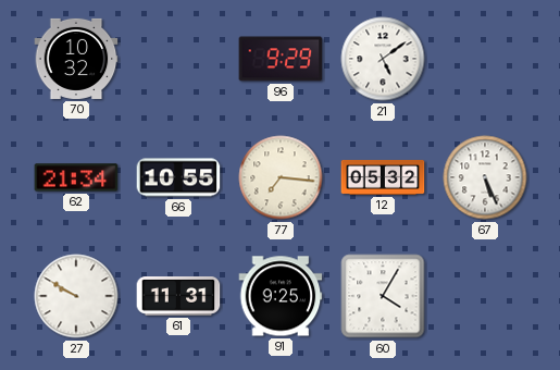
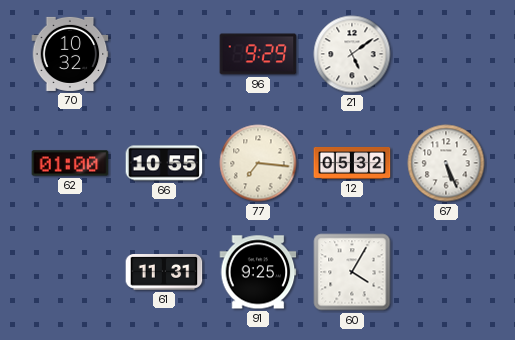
62: 21:34 -> 01:00
27: 9:50 -> none
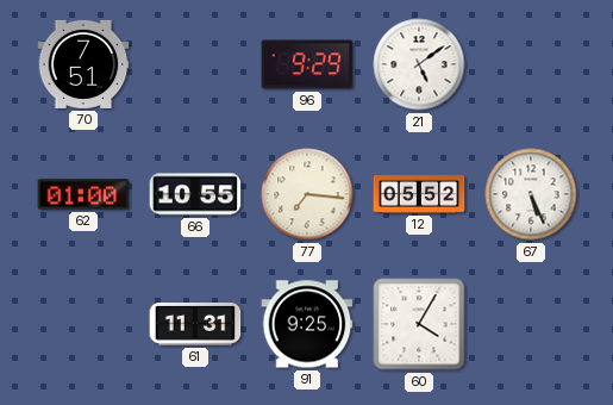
70: 10:32 -> 7:51
12: 05:32 -> 05:52
